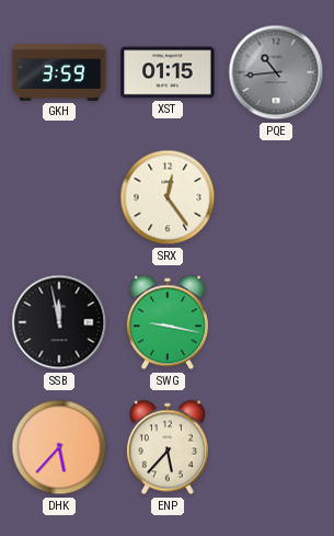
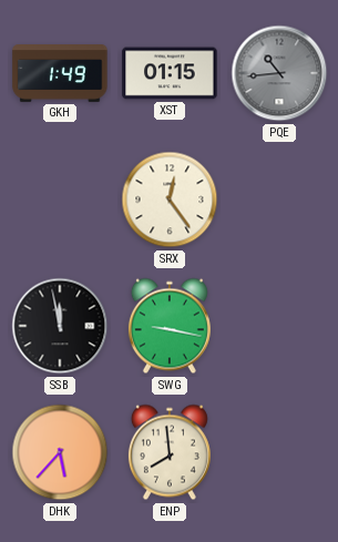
GKH: 3:59 -> 1:49
ENP: 5:37 -> 7:59
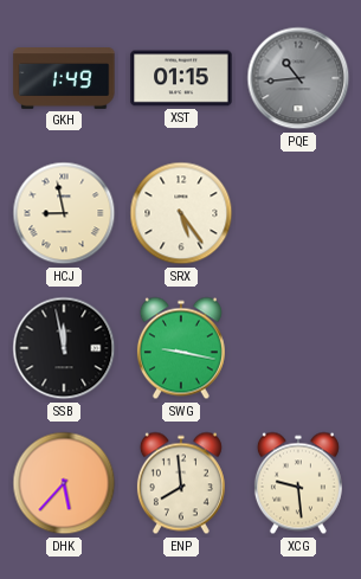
HCJ: none -> 8:58
SRX: 12:24 -> 5:24
XCG: none -> 9:29
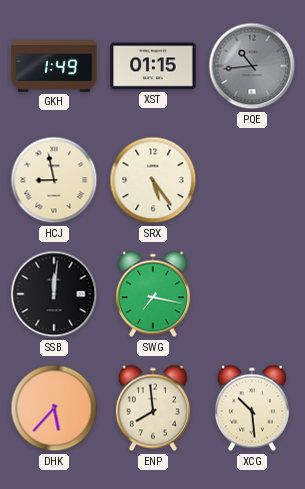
SSB: 11:58 -> 12:01
SWG: 9:17 -> 7:17
XCG: 9:29 -> 10:29
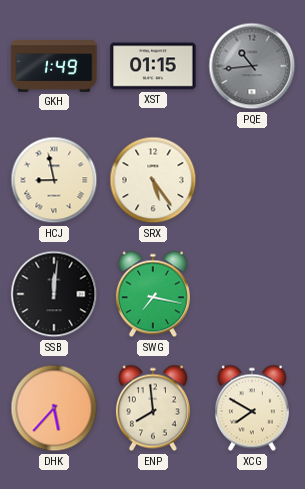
XCG: 10:29 -> 7:50
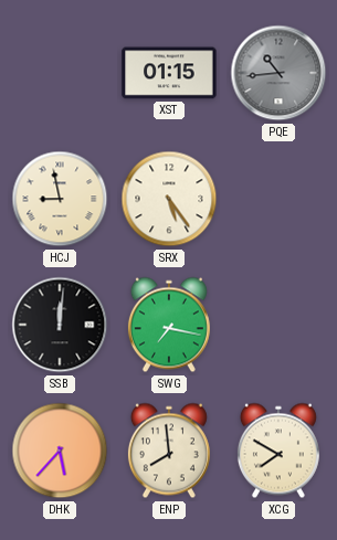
GKH: 1:49 -> none
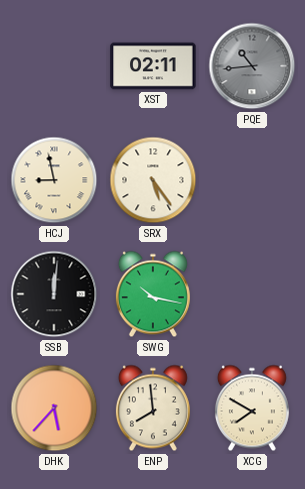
XST: 01:15 -> 02:11
SWG: 7:17 -> 10:17
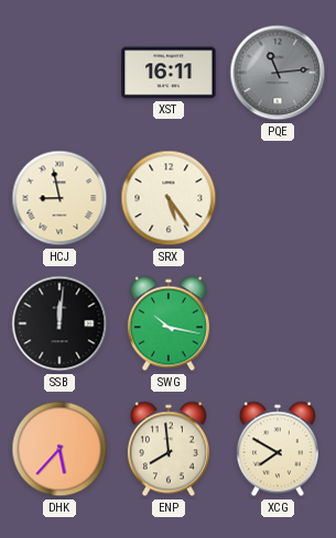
XST: 02:11 -> 16:11
PQE: 10:44 -> 11:14
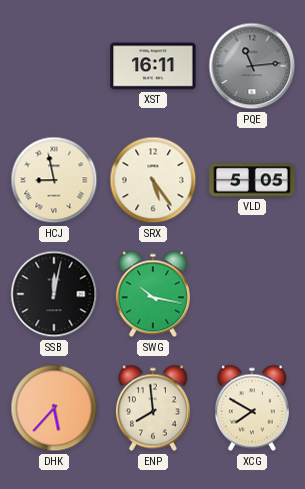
VLD: none -> 5:05
SSB: 12:01 -> 12:02
